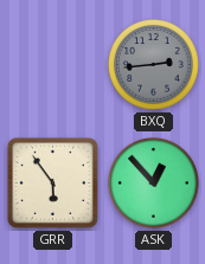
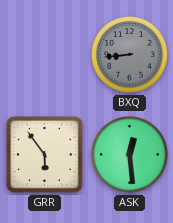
BXQ: 2:44 -> 8:44
ASK: 12:53 -> 12:29
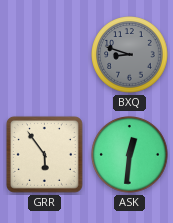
BXQ: 8:44 -> 8:48
ASK: 12:29 -> 12:31
